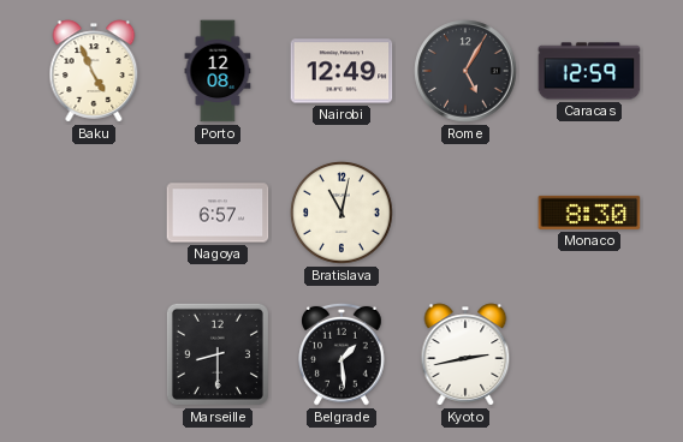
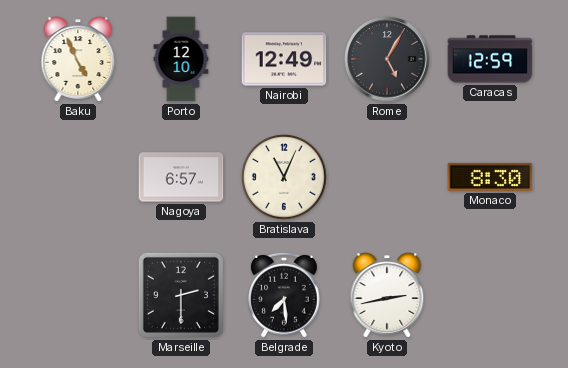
Porto: 12:08 -> 12:10
Bratislava: 11:02 -> 11:04
Marseille: 8:30 -> 2:30
Belgrade: 1:29 -> 7:29
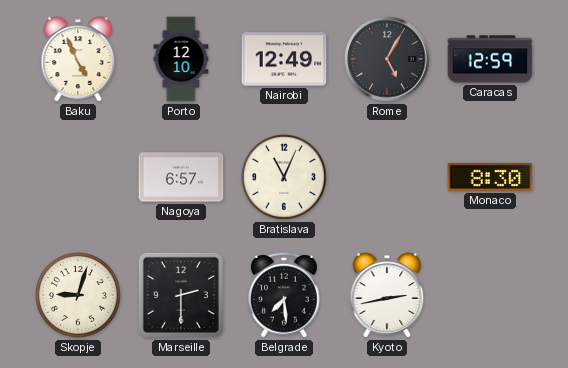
Skopje: none -> 9:03
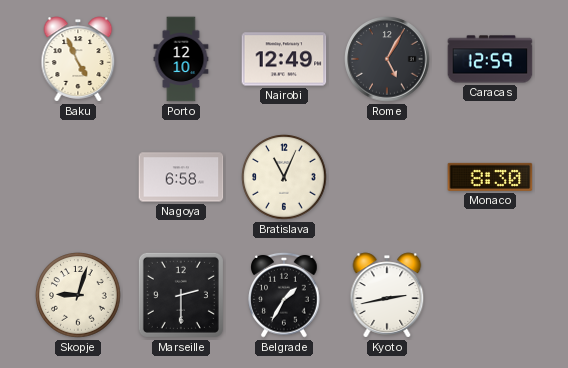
Nagoya: 6:57 -> 6:58
Belgrade: 7:29 -> 1:35
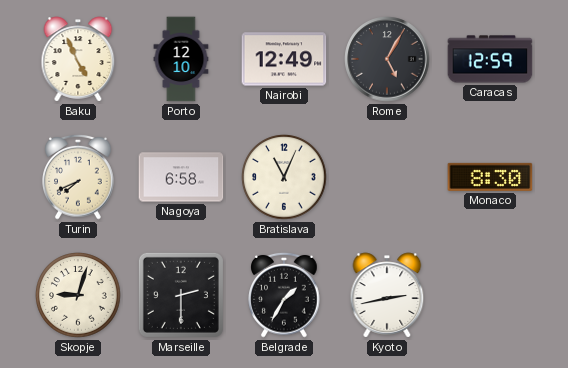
Turin: none -> 7:41
